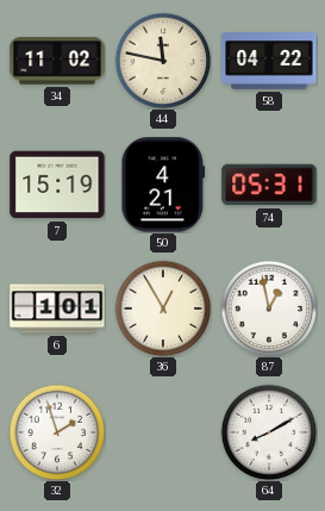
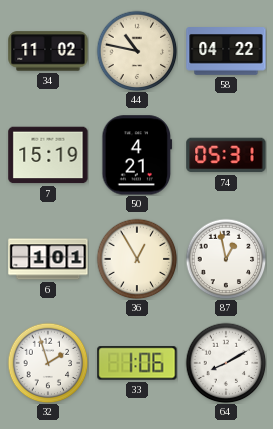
44: 11:47 -> 10:47
33: none -> 1:06
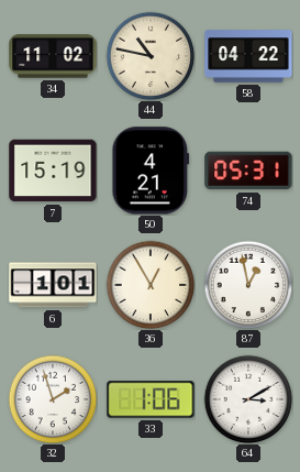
64: 8:10 -> 3:10
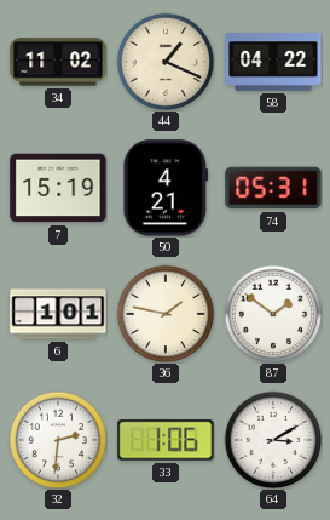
44: 10:47 -> 1:19
36: 12:55 -> 1:47
87: 12:58 -> 1:51
32: 1:57 -> 2:31
